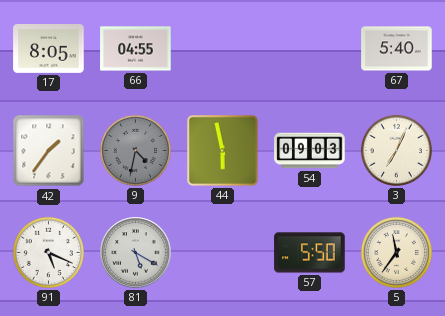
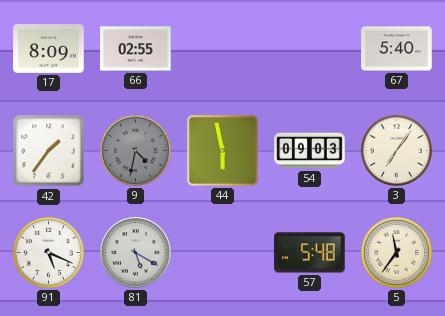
17: 8:05 -> 8:09
66: 04:55 -> 02:55
3: 7:04 -> 7:06
57: 5:50 -> 5:48
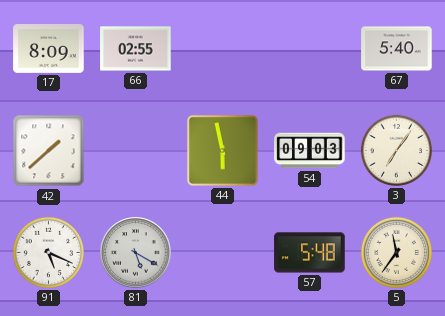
42: 1:36 -> 1:38
9: 4:32 -> none
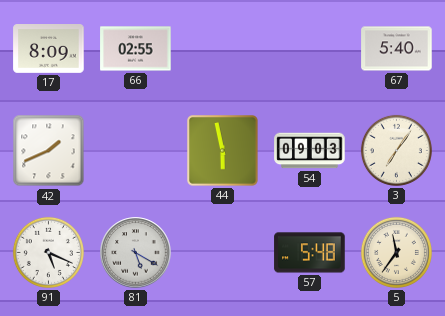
42: 1:38 -> 1:41
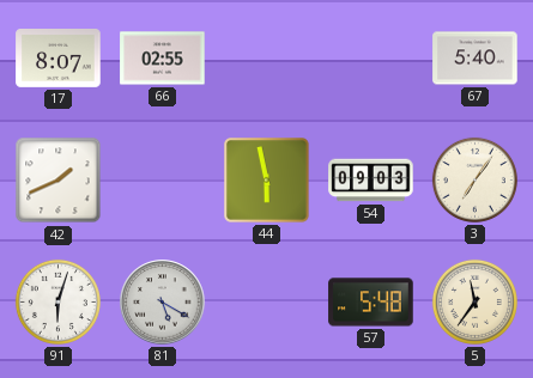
17: 8:09 -> 8:07
91: 5:19 -> 6:03
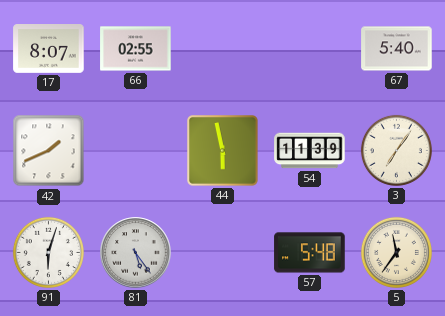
54: 09:03 -> 11:39
81: 5:20 -> 5:24
